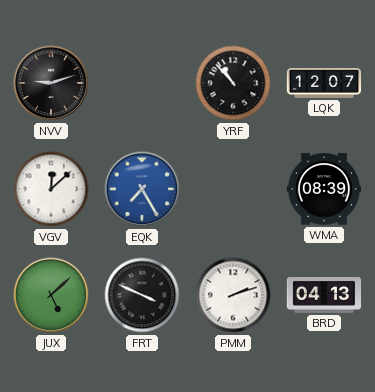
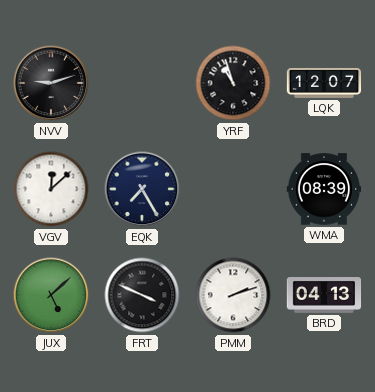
YRF: 10:53 -> 10:57
EQK dial: blue -> navy
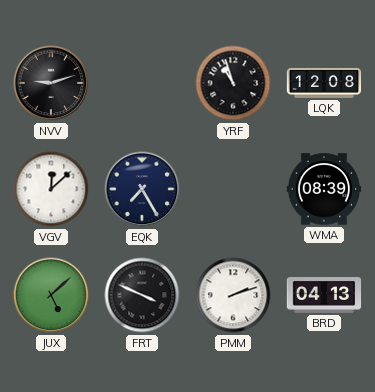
LQK: 12:07 -> 12:08
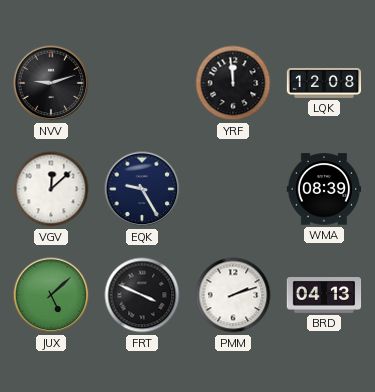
YRF: 10:57 -> 11:59
EQK: 7:25 -> 9:25
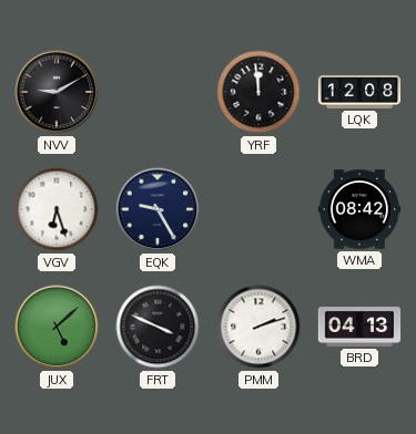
NVV: 9:12 -> 9:10
VGV: 12:08 -> 6:27
WMA: 08:39 -> 08:42
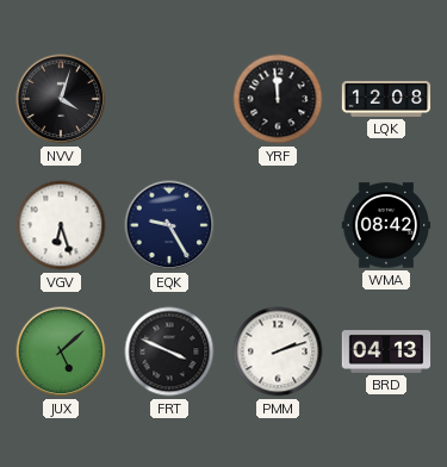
NVV: 9:10 -> 4:03
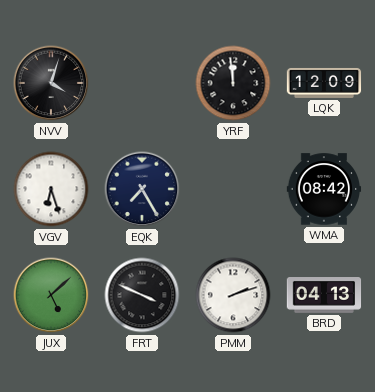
LQK: 12:08 -> 12:09
EQK: 9:25 -> 7:25
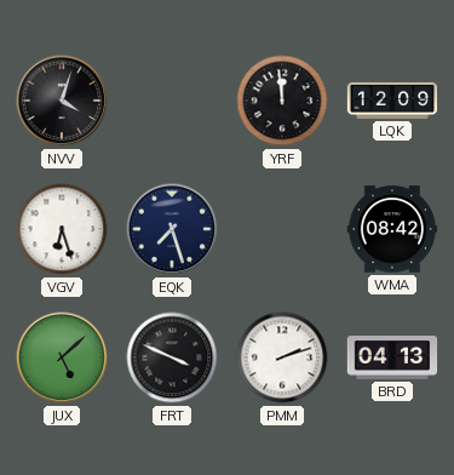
EQK: 7:25 -> 7:27
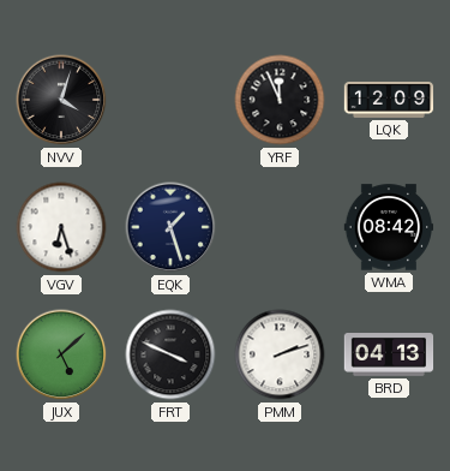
YRF: 11:59 -> 11:56
EQK: 7:27 -> 1:27
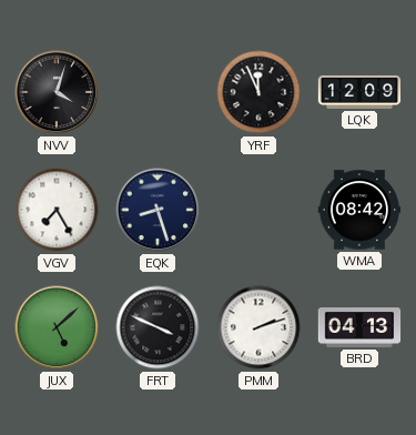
VGV: 6:27 -> 7:25
EQK: 1:27 -> 8:27
